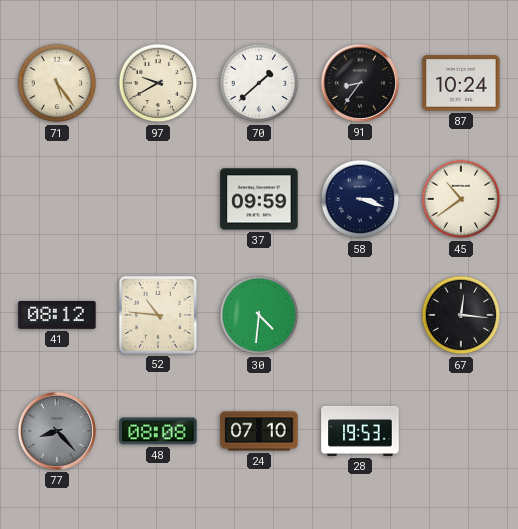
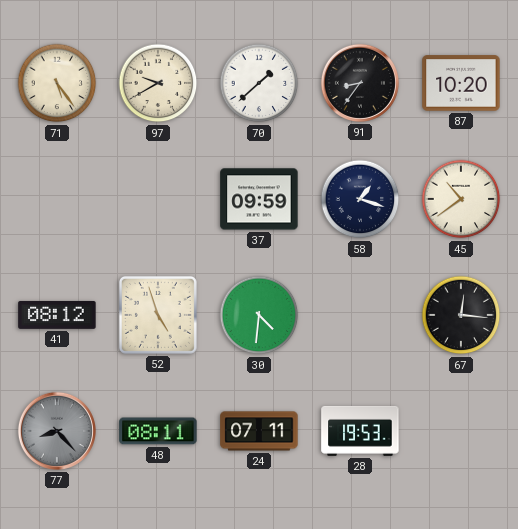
87: 10:24 -> 10:20
58: 3:18 -> 1:18
52: 10:46 -> 4:57
48: 08:08 -> 08:11
24: 07:10 -> 07:11
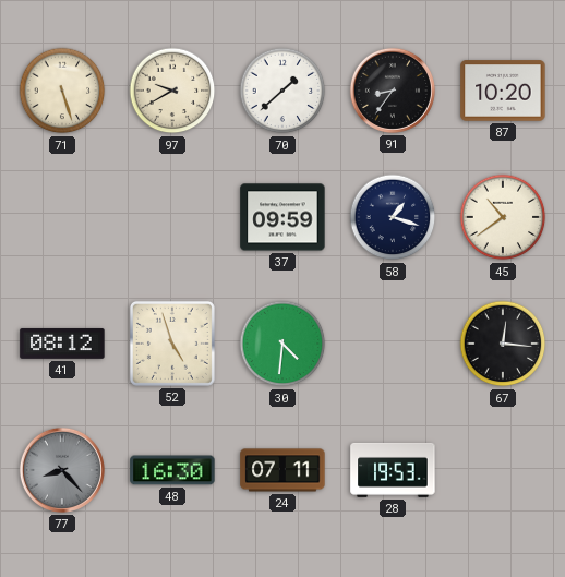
71: 5:24 -> 5:27
48: 08:11 -> 16:30
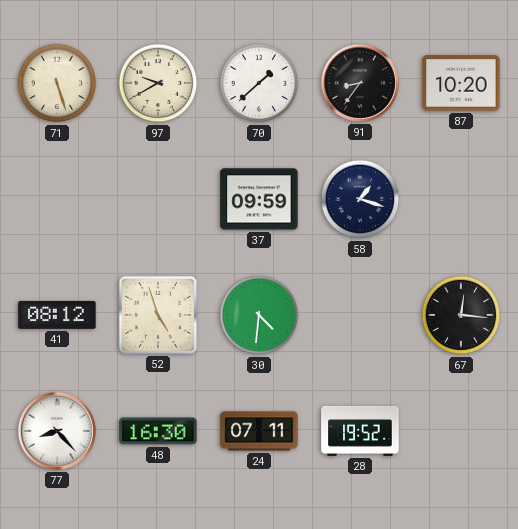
45: 10:39 -> none
77 dial: grey -> white
28: 19:53 -> 19:52
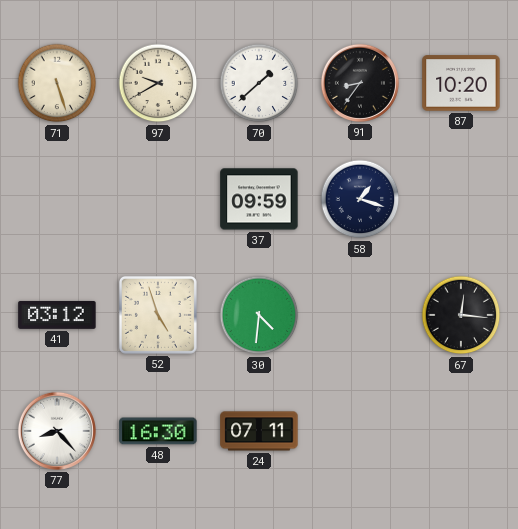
41: 08:12 -> 03:12
28: 19:52 -> none
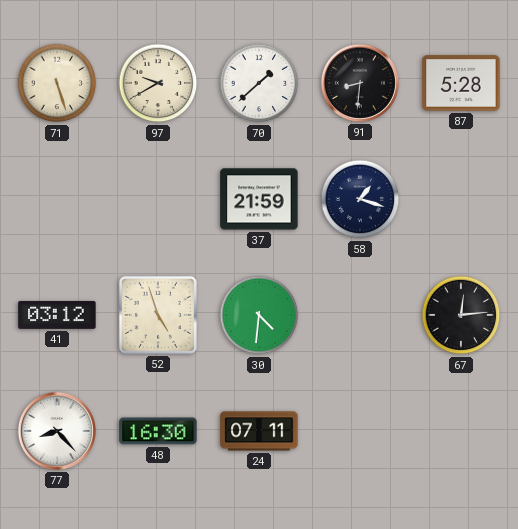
91: 8:36 -> 8:31
87: 10:20 -> 5:28
37: 09:59 -> 21:59
67: 12:16 -> 12:14
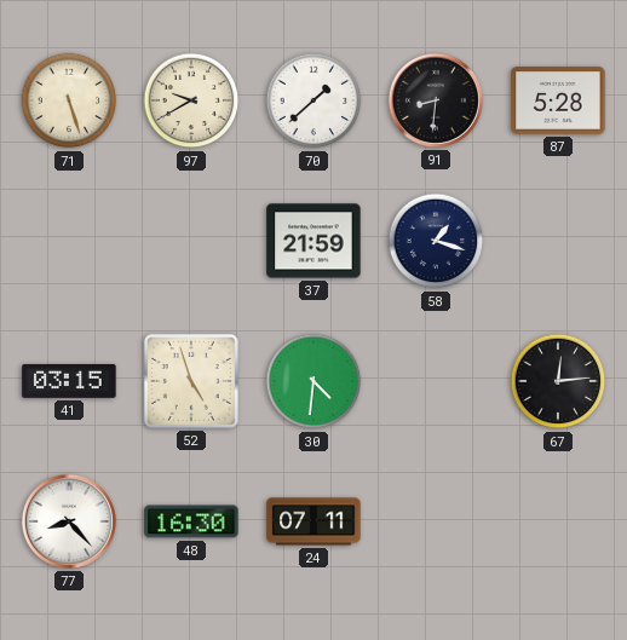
41: 03:12 -> 03:15
